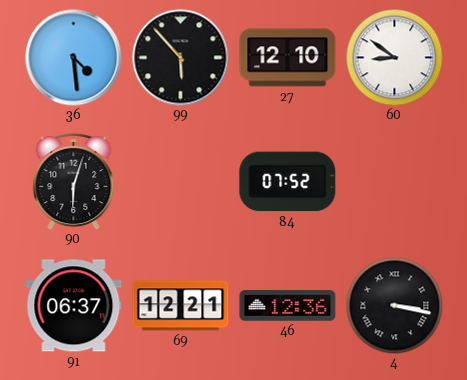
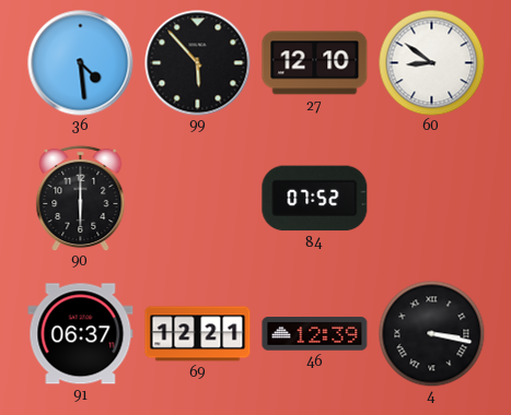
90: 6:03 -> 6:00
46: 12:36 -> 12:39
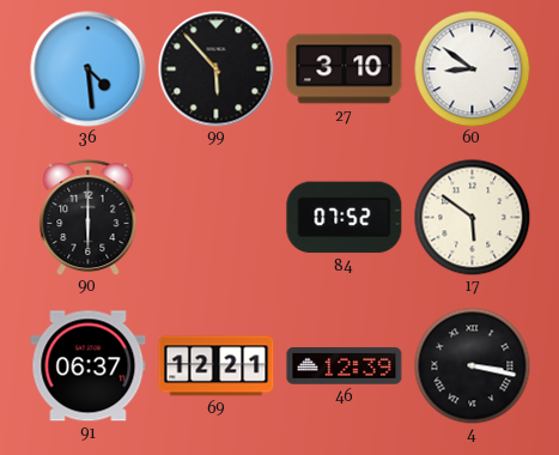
27: 12:10 -> 3:10
17: none -> 5:51
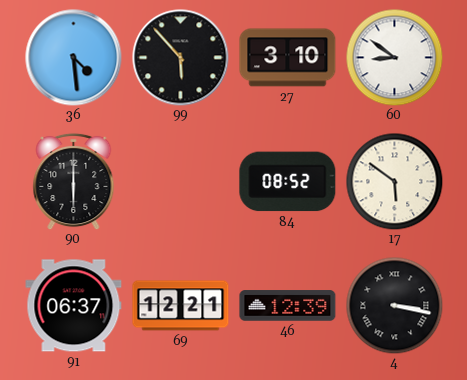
84: 07:52 -> 08:52
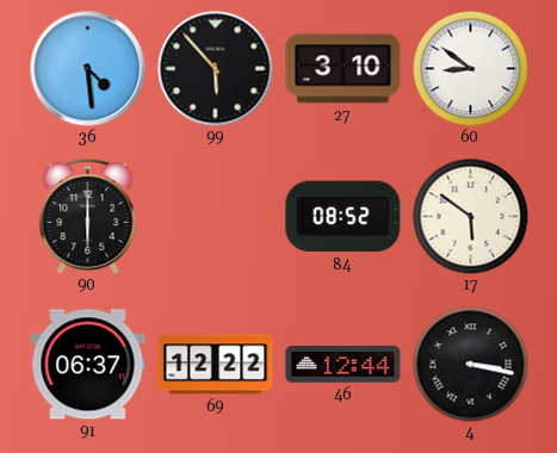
69: 12:21 -> 12:22
46: 12:39 -> 12:44
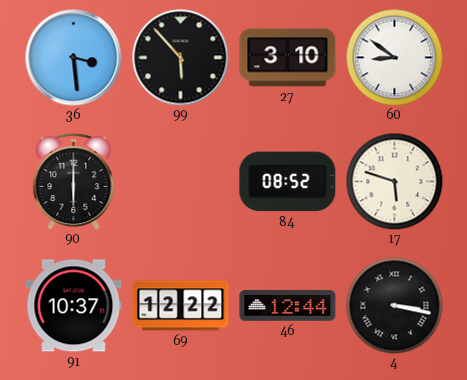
36: 4:29 -> 3:29
17: 5:51 -> 5:48
91: 06:37 -> 10:37
